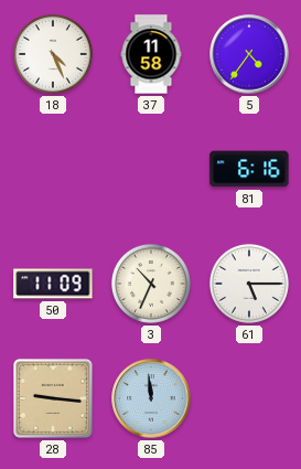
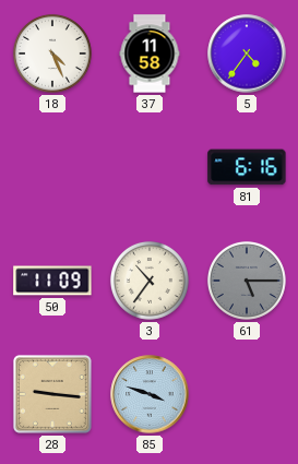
3: 10:34 -> 10:36
61 dial: white -> grey
85: 11:59 -> 3:48
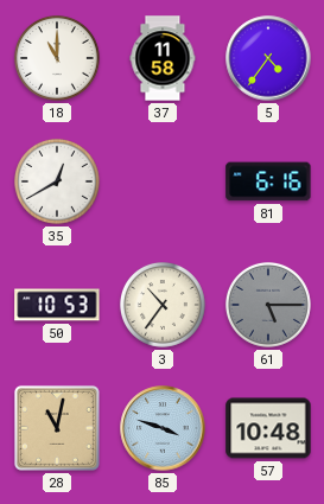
18: 4:26 -> 11:00
35: none -> 12:40
50: 11:09 -> 10:53
28: 9:16 -> 11:02
57: none -> 10:48
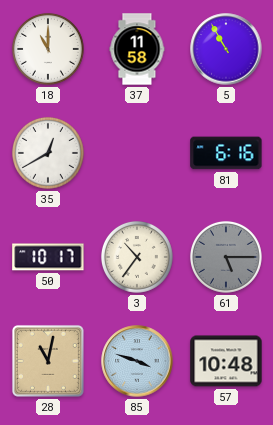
5: 4:36 -> 10:55
50: 10:53 -> 10:17
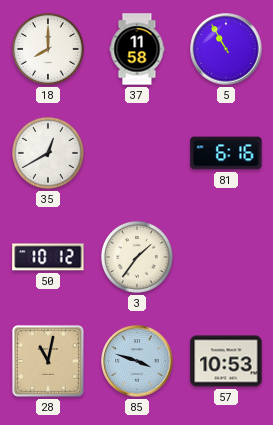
18: 11:00 -> 8:00
50: 10:17 -> 10:12
3: 10:36 -> 1:36
61: 5:15 -> none
57: 10:48 -> 10:53
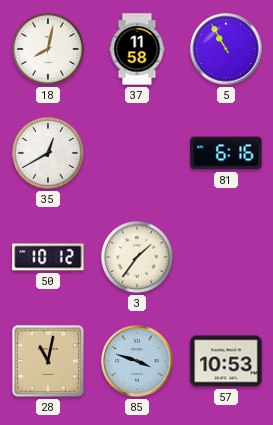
18: 8:00 -> 8:02
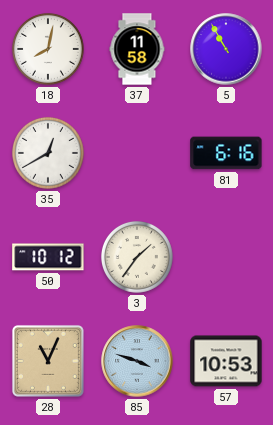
28: 11:02 -> 11:04
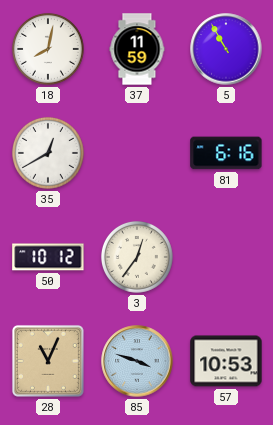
37: 11:58 -> 11:59
3: 1:36 -> 12:36
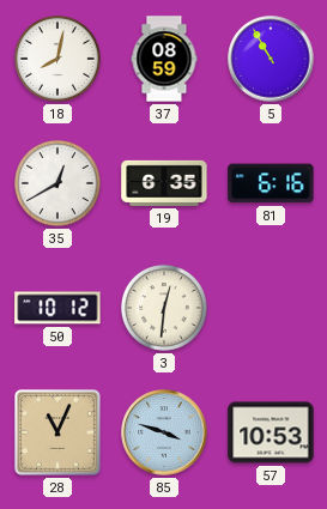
37: 11:59 -> 08:59
19: none -> 6:35
3: 12:36 -> 12:31
